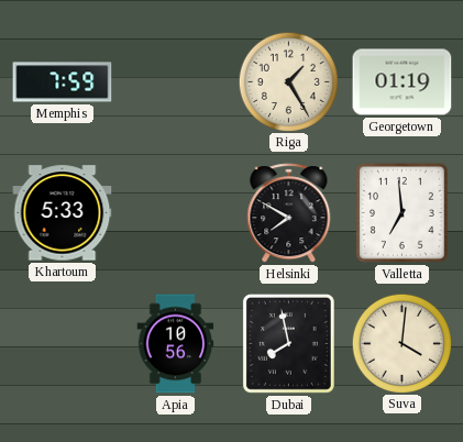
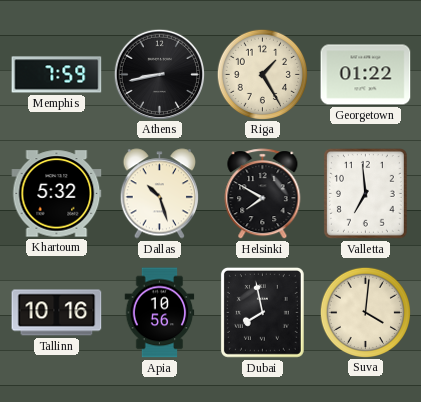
Athens: none -> 8:43
Georgetown: 01:19 -> 01:22
Khartoum: 5:33 -> 5:32
Dallas: none -> 10:27
Tallinn: none -> 10:16
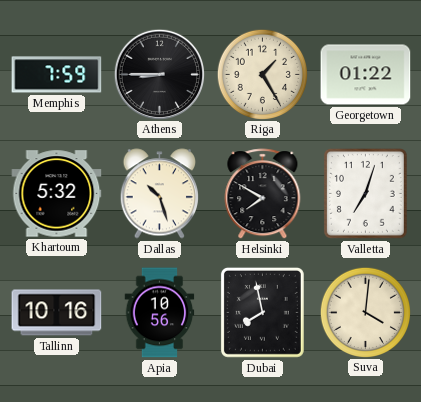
Athens: 8:43 -> 8:45
Valletta: 6:59 -> 7:03
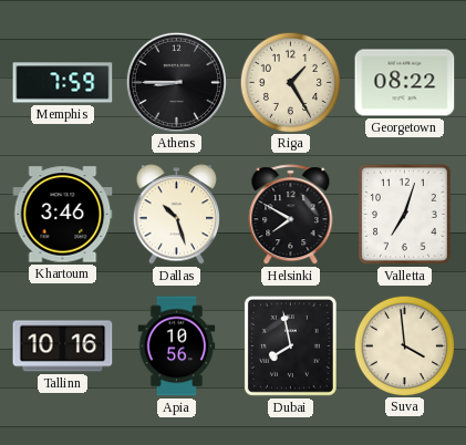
Georgetown: 01:22 -> 08:22
Khartoum: 5:32 -> 3:46
Suva: 4:01 -> 3:59
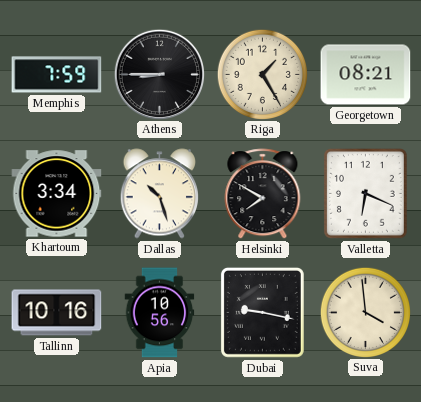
Georgetown: 08:22 -> 08:21
Khartoum: 3:46 -> 3:34
Valletta: 7:03 -> 6:19
Dubai: 7:58 -> 9:17
